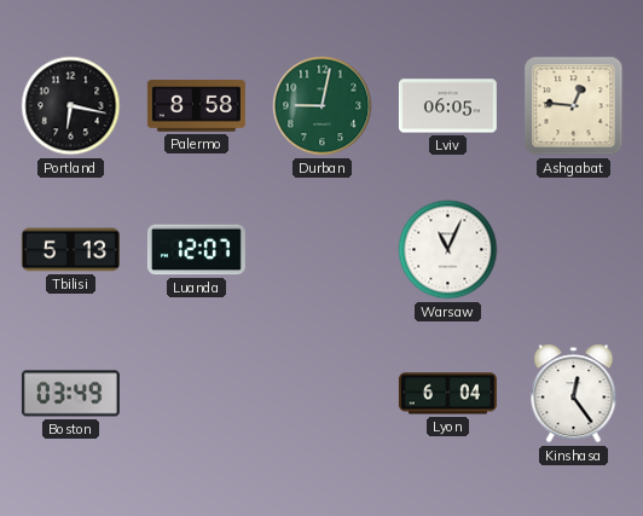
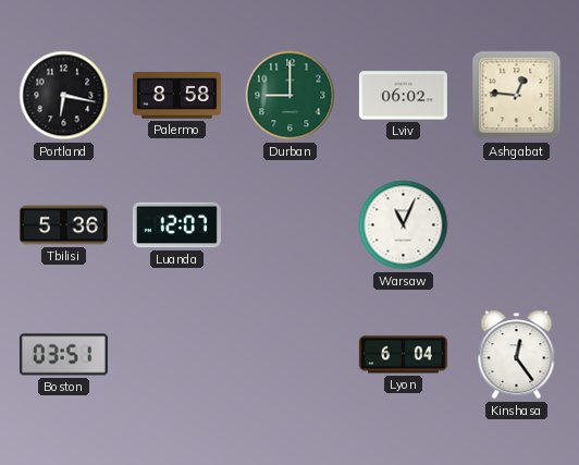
Durban: 9:02 -> 9:00
Lviv: 06:05 -> 06:02
Tbilisi: 5:13 -> 5:36
Boston: 03:49 -> 03:51
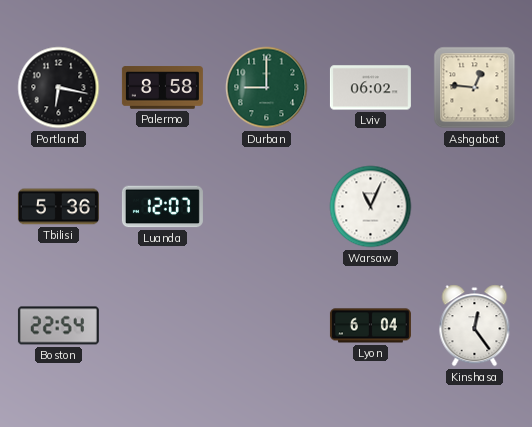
Boston: 03:51 -> 22:54
